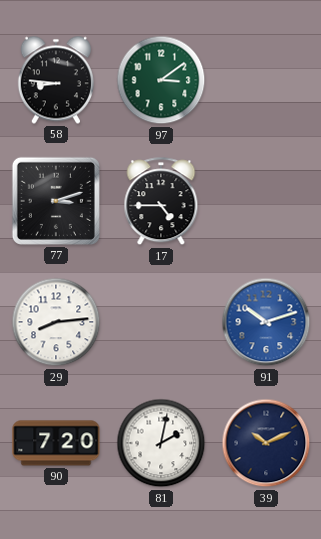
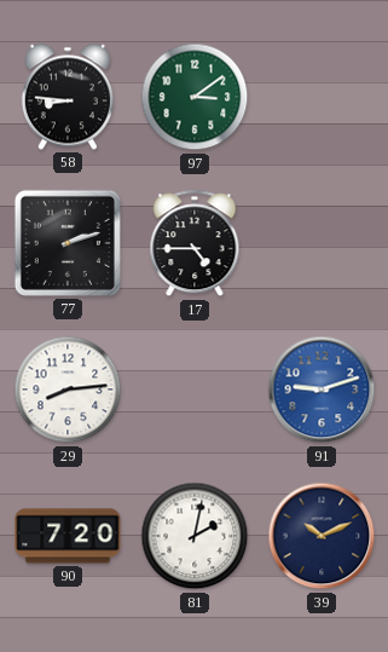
77: 3:12 -> 2:12
91: 10:12 -> 9:12
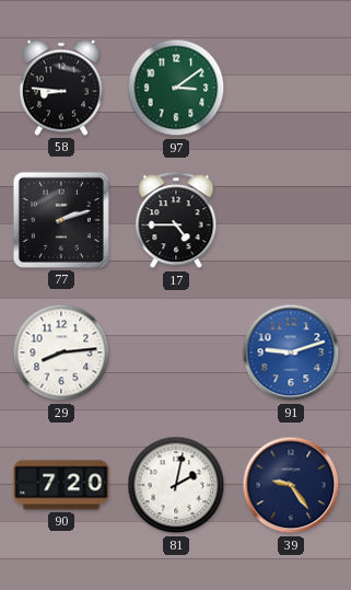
39: 10:11 -> 9:24
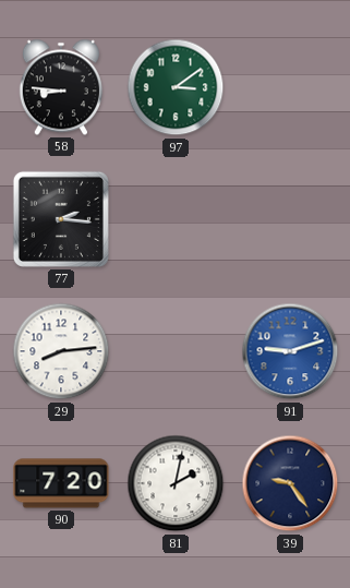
77: 2:12 -> 2:16
17: 4:45 -> none
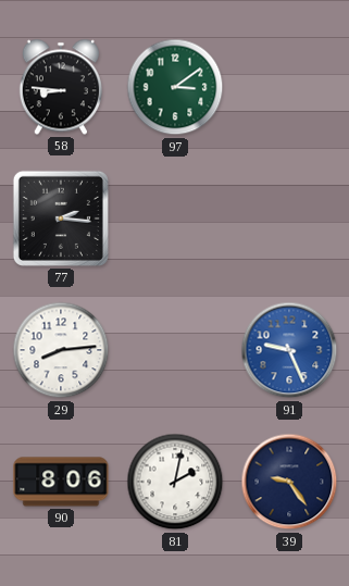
91: 9:12 -> 9:26
90: 7:20 -> 8:06
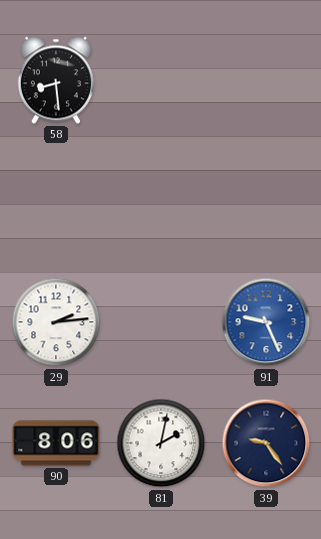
58: 8:46 -> 8:29
97: 3:09 -> none
77: 2:16 -> none
29: 8:14 -> 2:14
